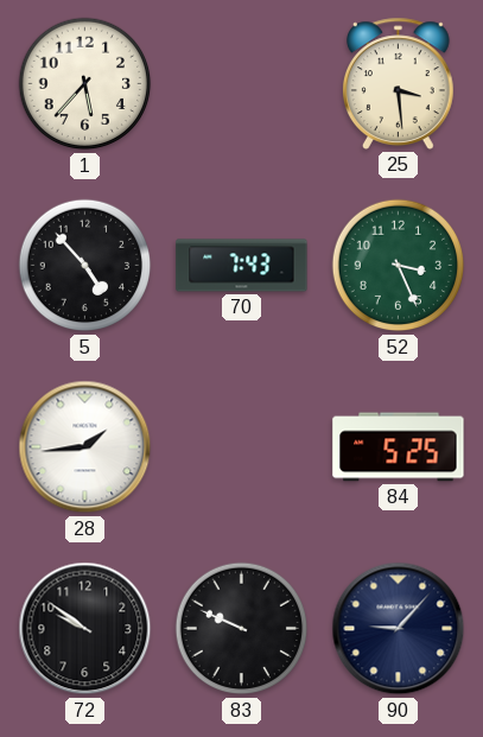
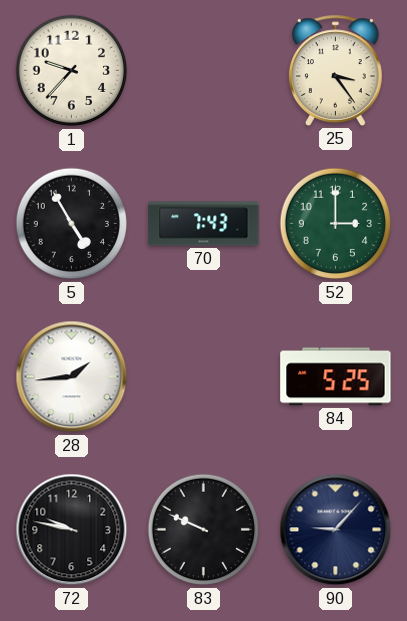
1: 5:37 -> 9:37
25: 3:29 -> 3:24
5: 4:53 -> 4:55
52: 3:26 -> 3:00
72: 9:51 -> 9:47
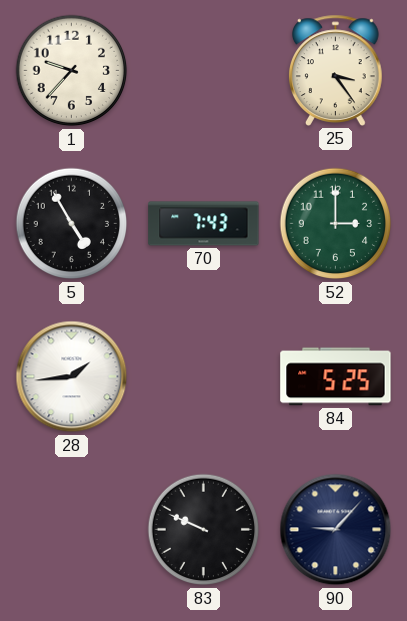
72: 9:47 -> none
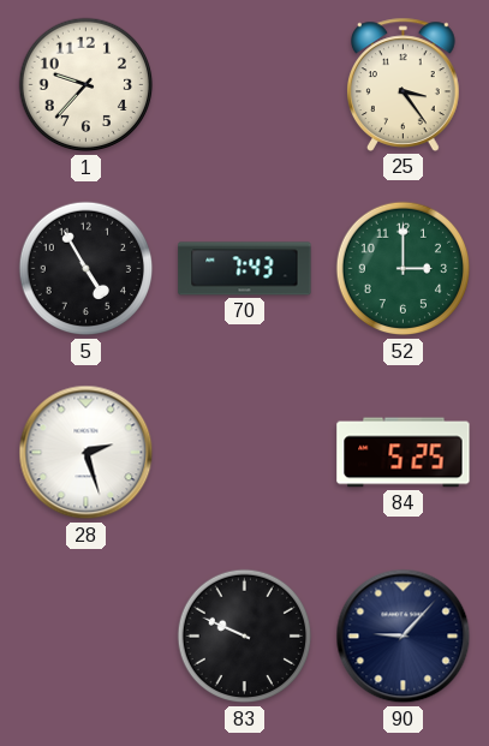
28: 1:44 -> 2:27
